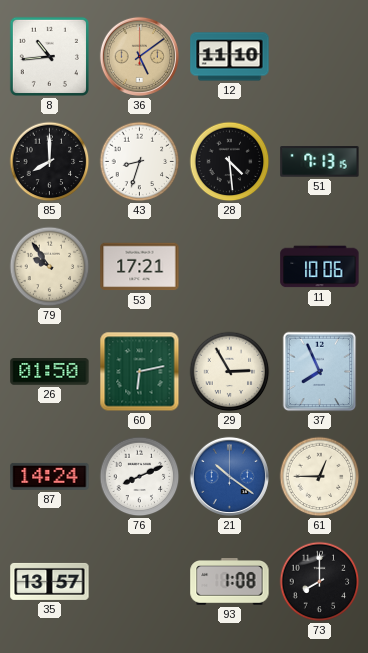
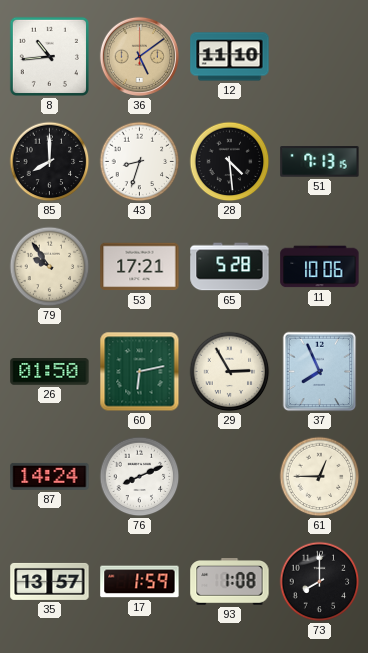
65: none -> 5:28
21: 10:21 -> none
17: none -> 1:59
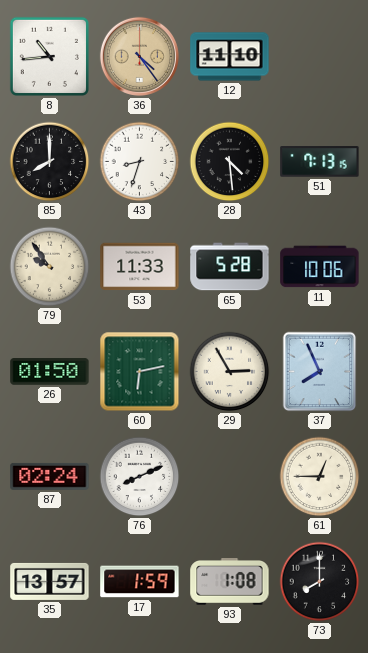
36: 5:09 -> 4:24
53: 17:21 -> 11:33
87: 14:24 -> 02:24
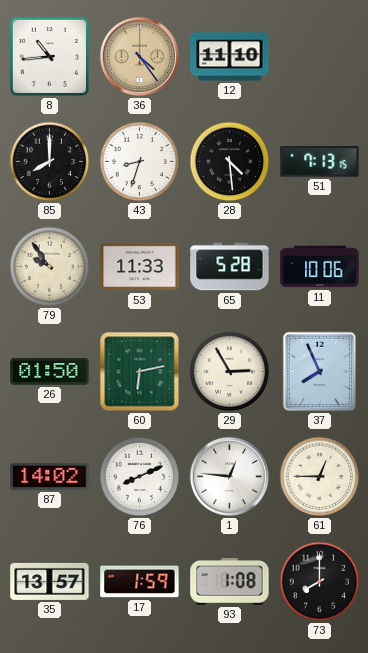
87: 02:24 -> 14:02
1: none -> 12:46
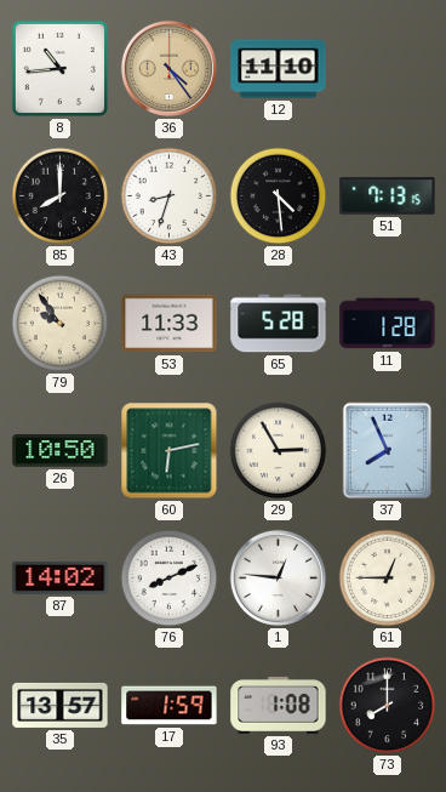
11: 10:06 -> 1:28
26: 01:50 -> 10:50
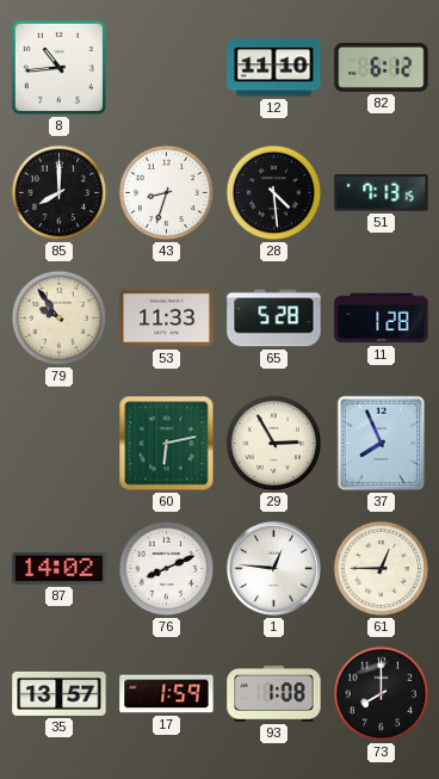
36: 4:24 -> none
82: none -> 6:12
26: 10:50 -> none
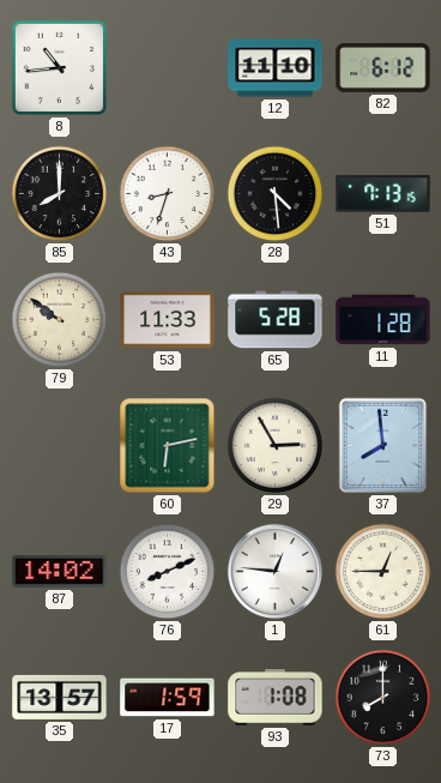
79: 9:54 -> 9:51
37: 7:56 -> 7:59
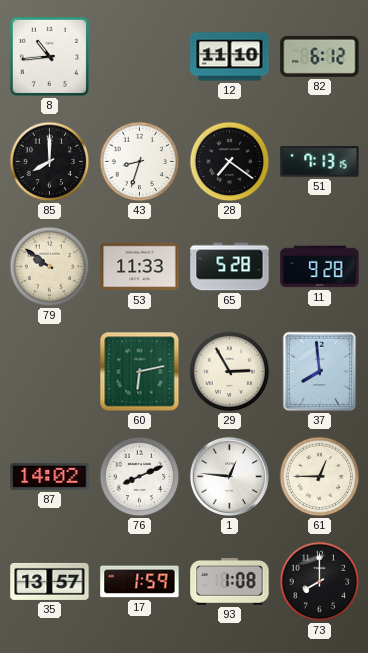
28: 4:29 -> 7:21
11: 1:28 -> 9:28
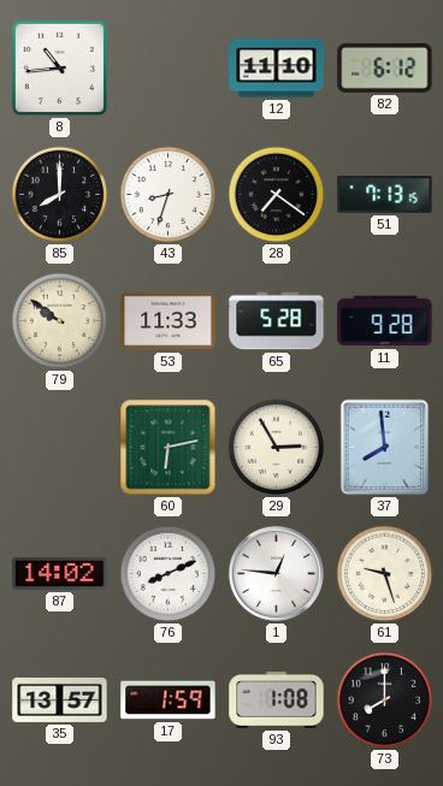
61: 12:45 -> 9:27
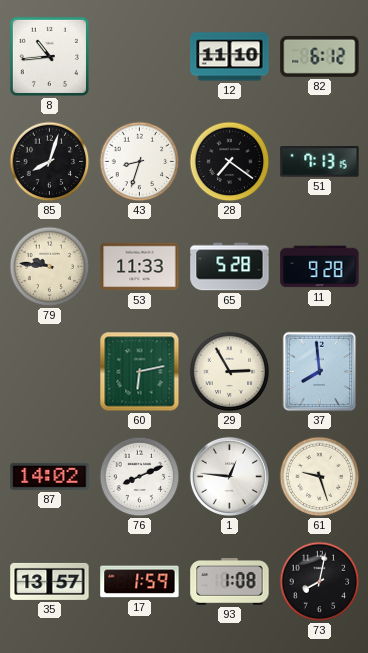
85: 8:00 -> 8:03
79: 9:51 -> 9:46
73: 8:00 -> 8:02
